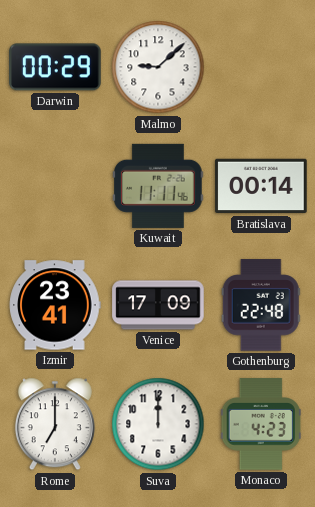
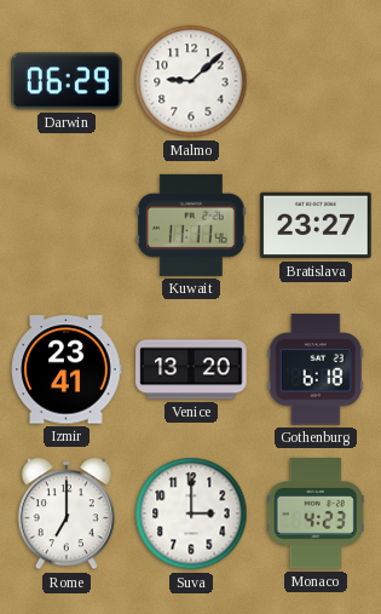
Darwin: 00:29 -> 06:29
Bratislava: 00:14 -> 23:27
Venice: 17:09 -> 13:20
Gothenburg: 22:48 -> 6:18
Suva: 12:00 -> 3:00
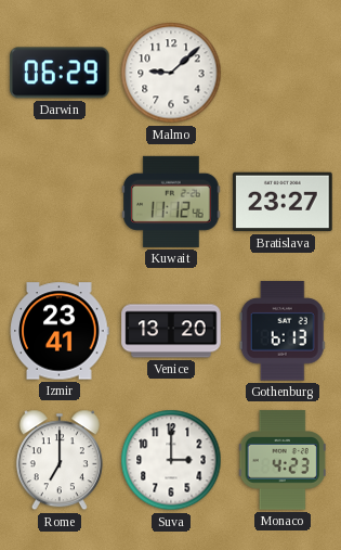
Kuwait: 11:11 -> 11:12
Gothenburg: 6:18 -> 6:13
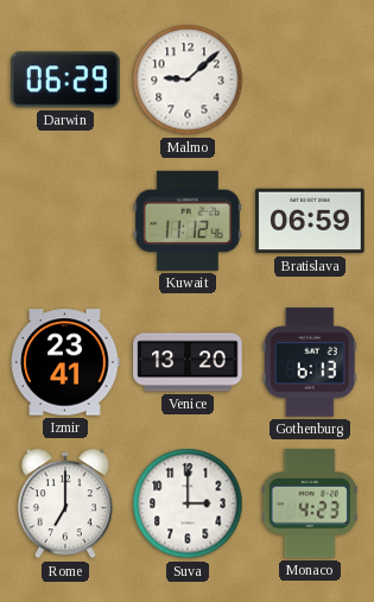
Bratislava: 23:27 -> 06:59
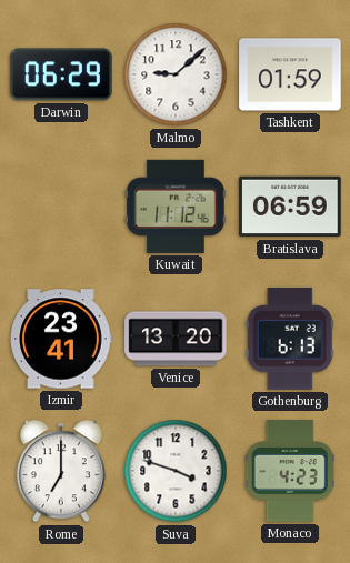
Tashkent: none -> 01:59
Suva: 3:00 -> 3:48
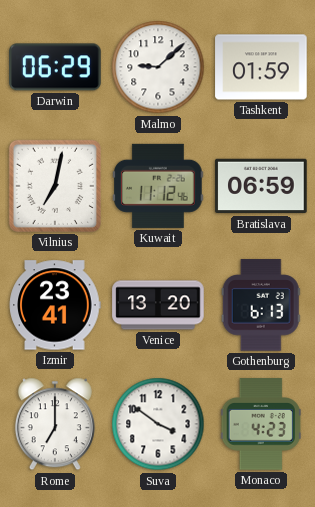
Vilnius: none -> 7:02
Suva: 3:48 -> 3:51
